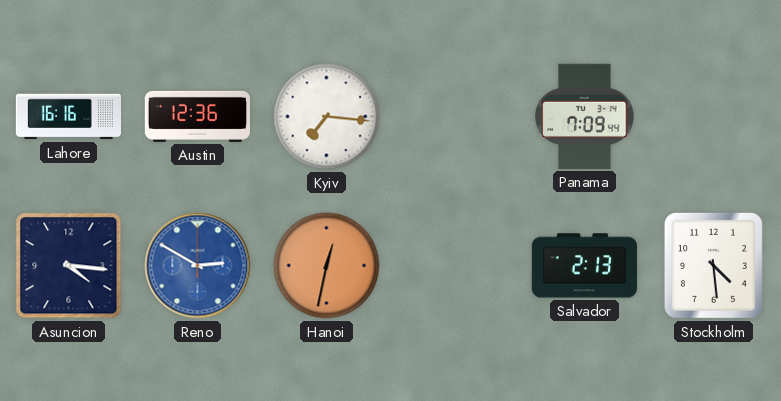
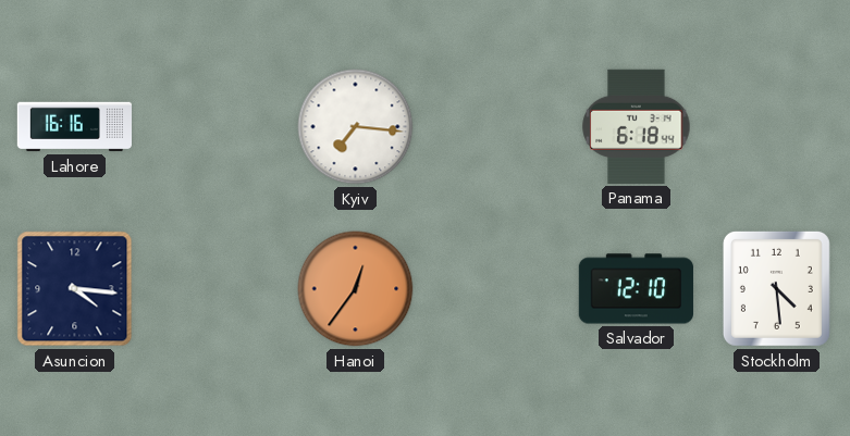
Austin: 12:36 -> none
Panama: 7:09 -> 6:18
Reno: 2:50 -> none
Hanoi: 12:32 -> 12:36
Salvador: 2:13 -> 12:10
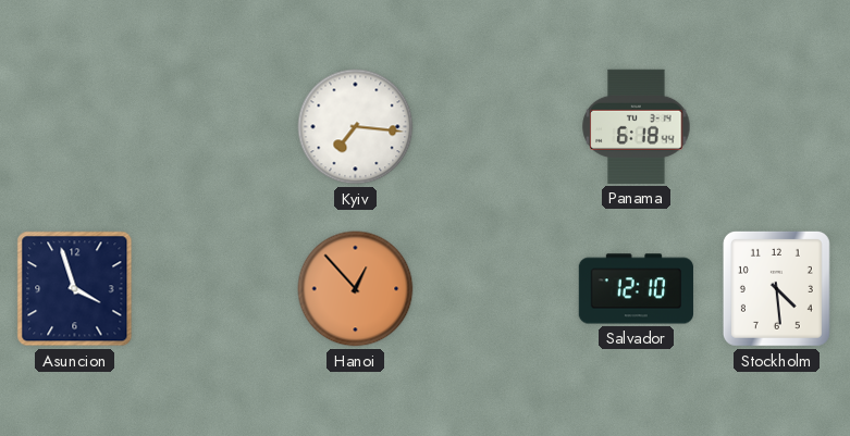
Lahore: 16:16 -> none
Asuncion: 4:16 -> 3:57
Hanoi: 12:36 -> 12:53
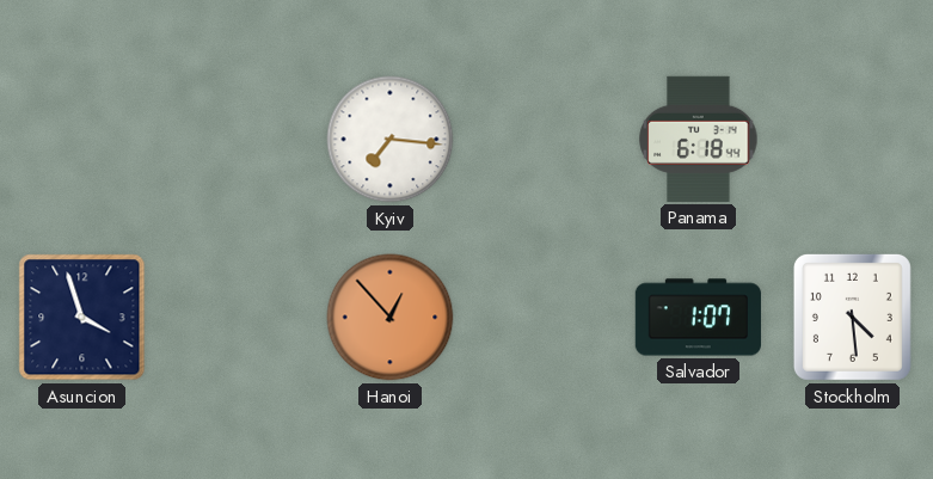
Salvador: 12:10 -> 1:07
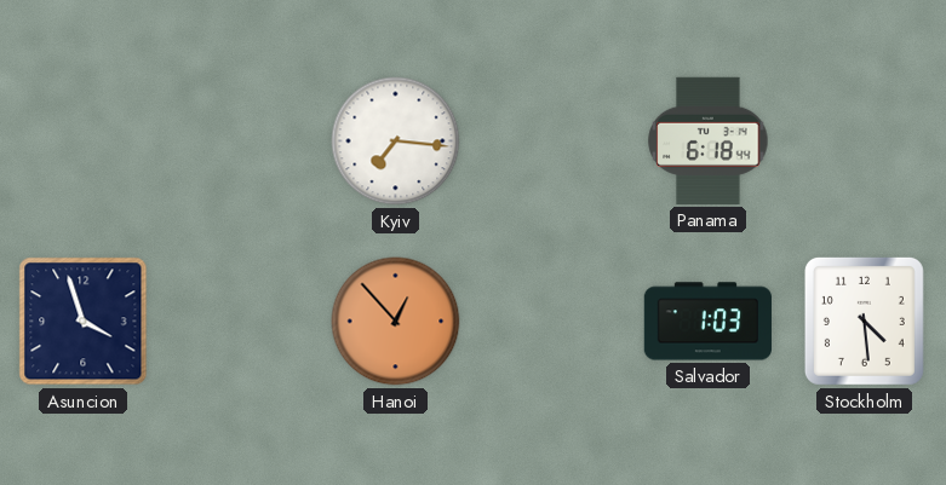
Salvador: 1:07 -> 1:03
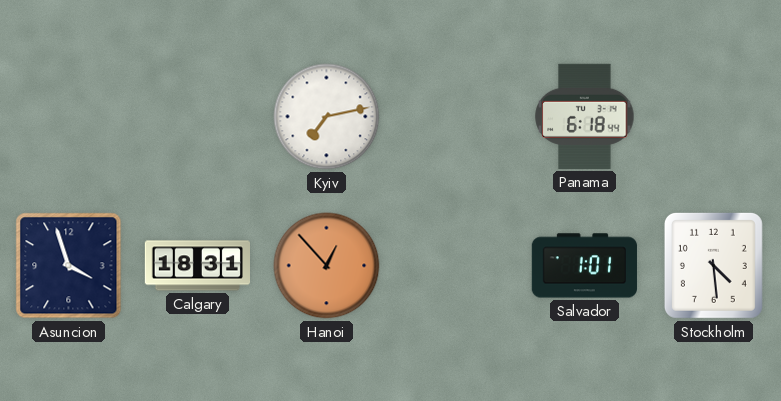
Kyiv: 7:16 -> 7:13
Calgary: none -> 18:31
Salvador: 1:03 -> 1:01
